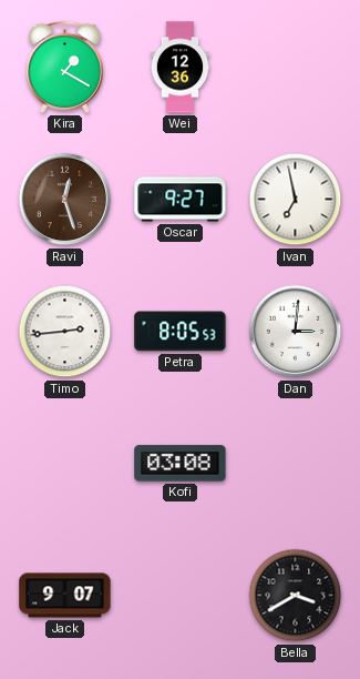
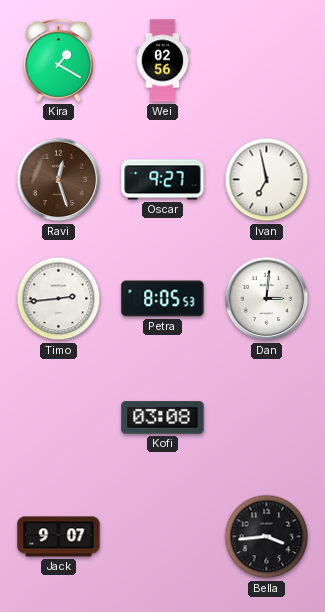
Wei: 12:36 -> 02:56
Bella: 3:40 -> 3:44
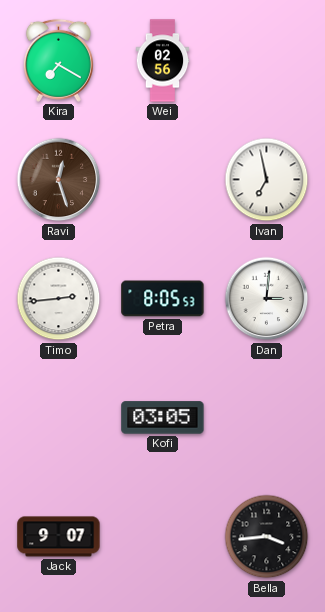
Kira: 1:20 -> 7:20
Oscar: 9:27 -> none
Kofi: 03:08 -> 03:05
